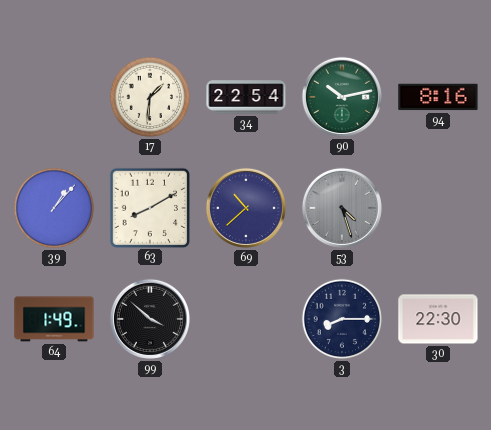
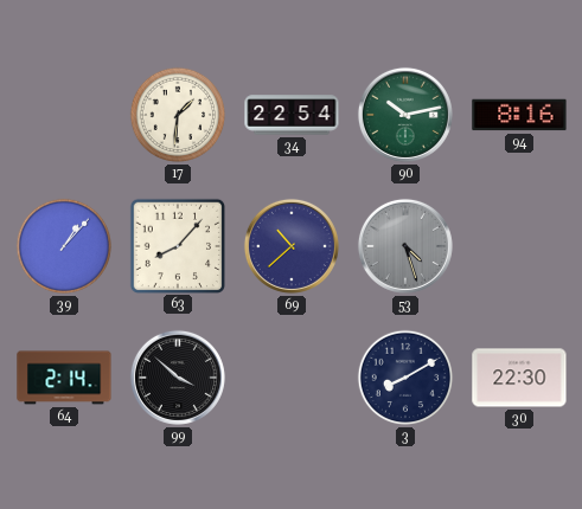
63: 8:10 -> 8:07
64: 1:49 -> 2:14
3: 8:15 -> 8:10
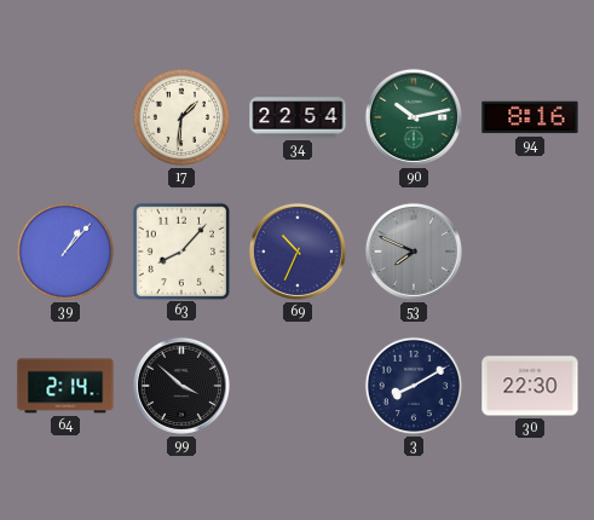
69: 10:38 -> 10:34
53: 4:27 -> 7:49
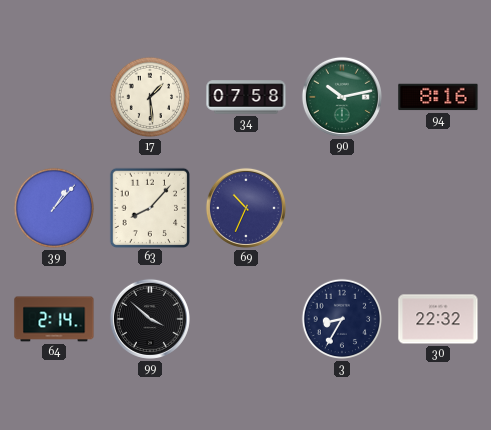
17: 1:31 -> 1:29
34: 22:54 -> 07:58
53: 7:49 -> none
3: 8:10 -> 8:35
30: 22:30 -> 22:32
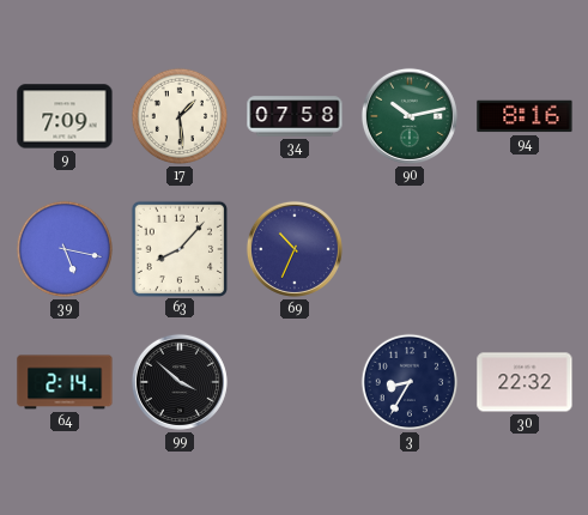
9: none -> 7:09
39: 1:07 -> 5:17
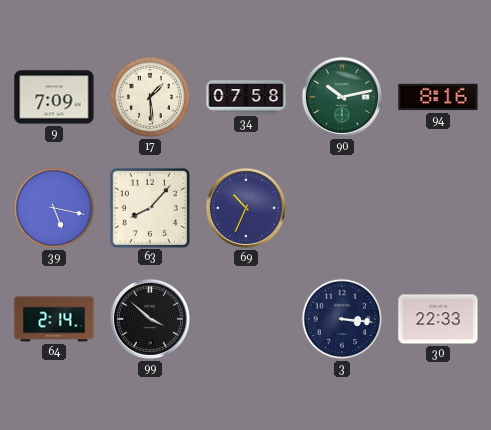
3: 8:35 -> 3:16
30: 22:32 -> 22:33
